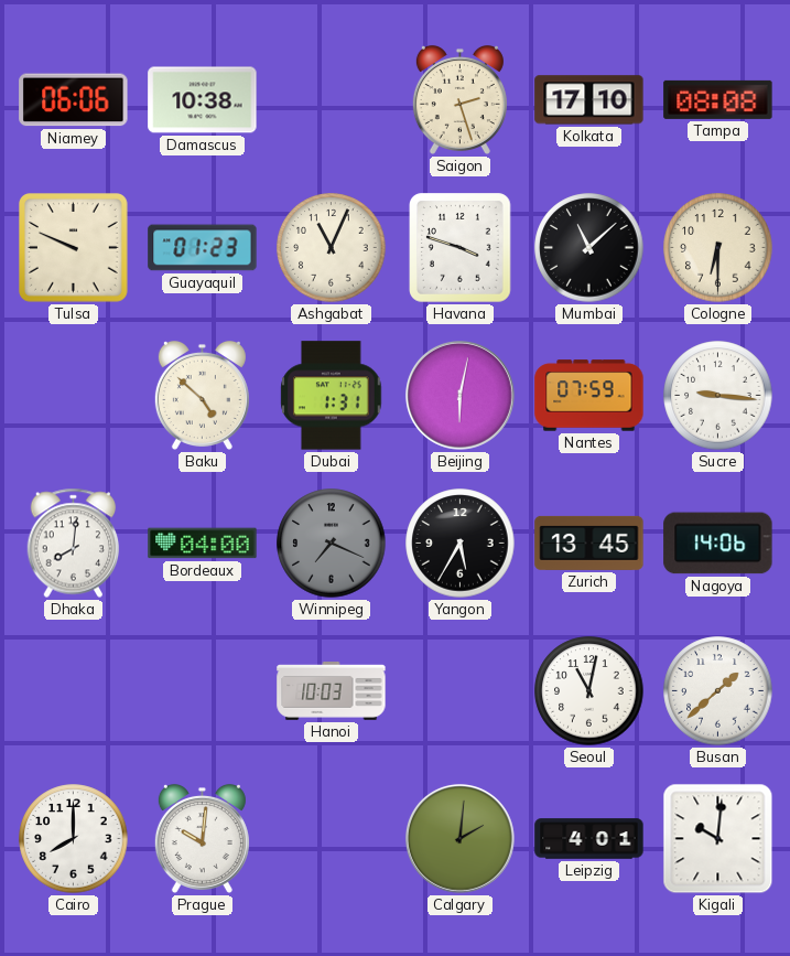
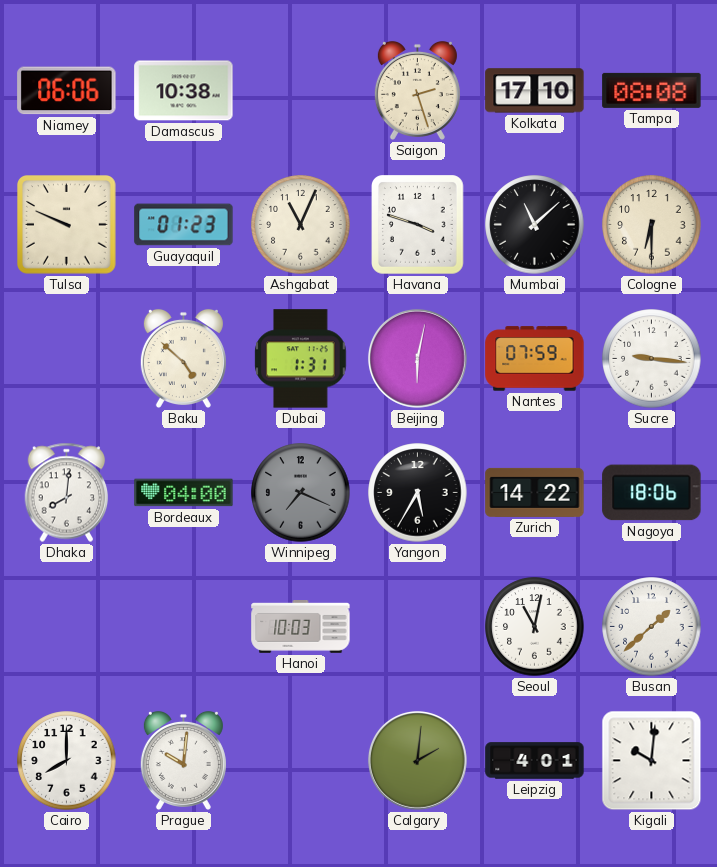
Zurich: 13:45 -> 14:22
Nagoya: 14:06 -> 18:06
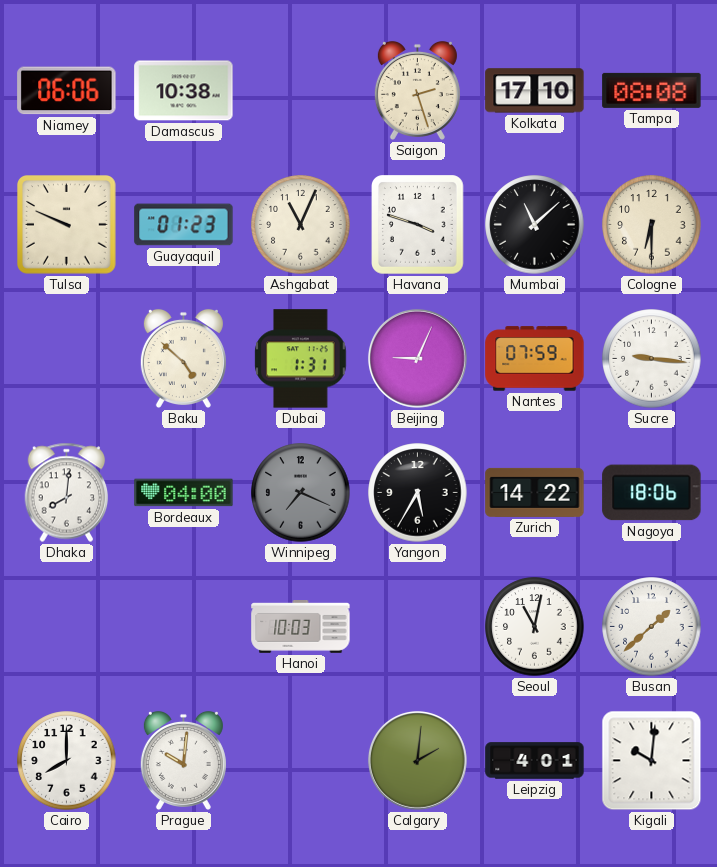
Beijing: 6:02 -> 9:04
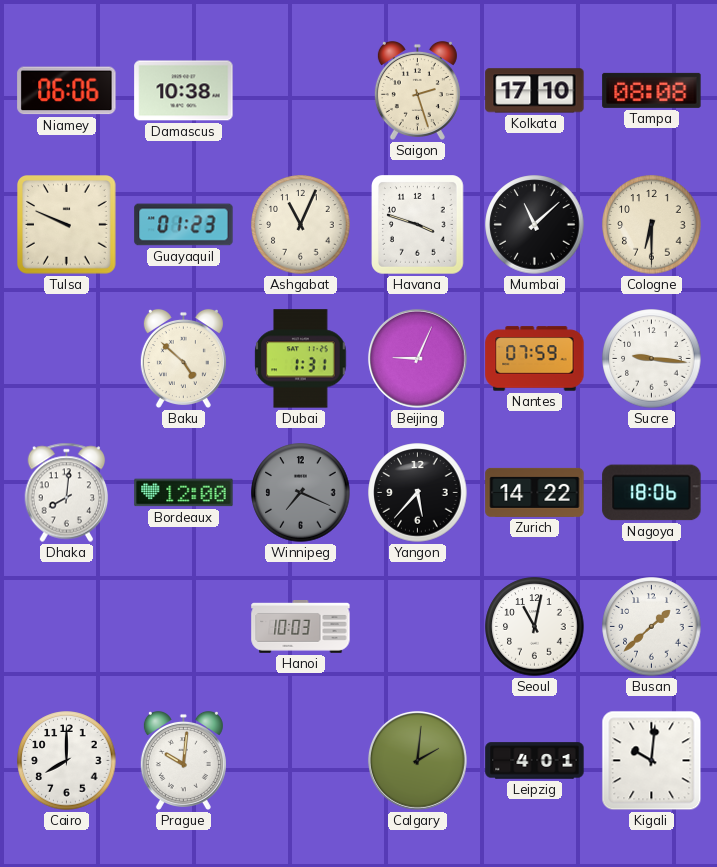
Bordeaux: 04:00 -> 12:00
Yangon: 5:35 -> 5:37
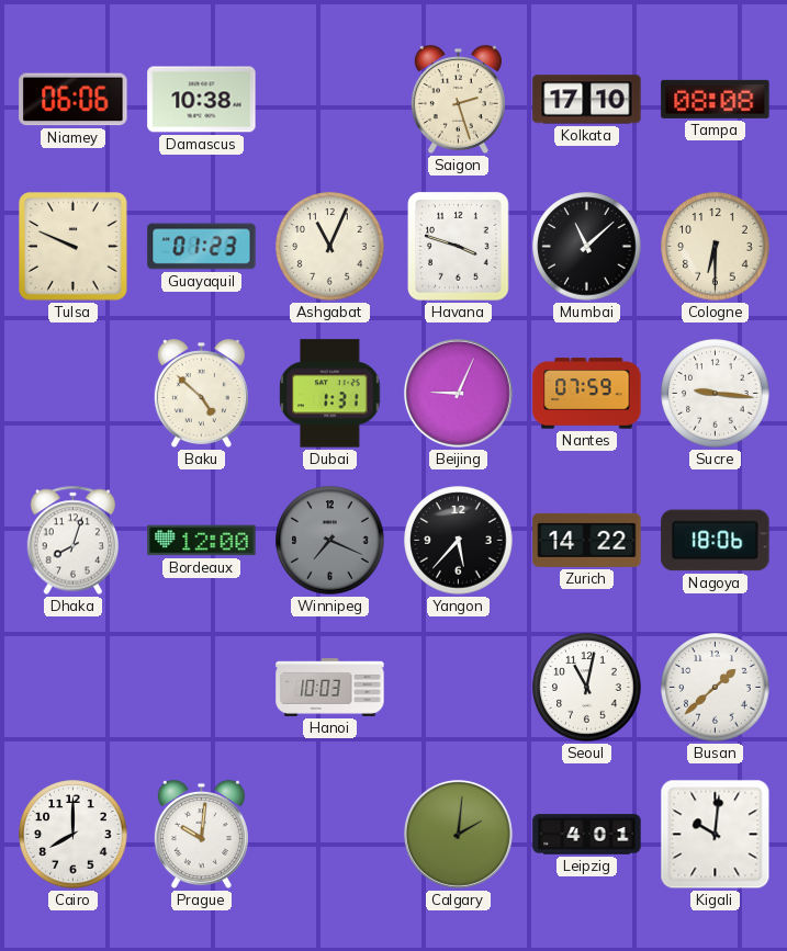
Dhaka: 8:01 -> 8:03
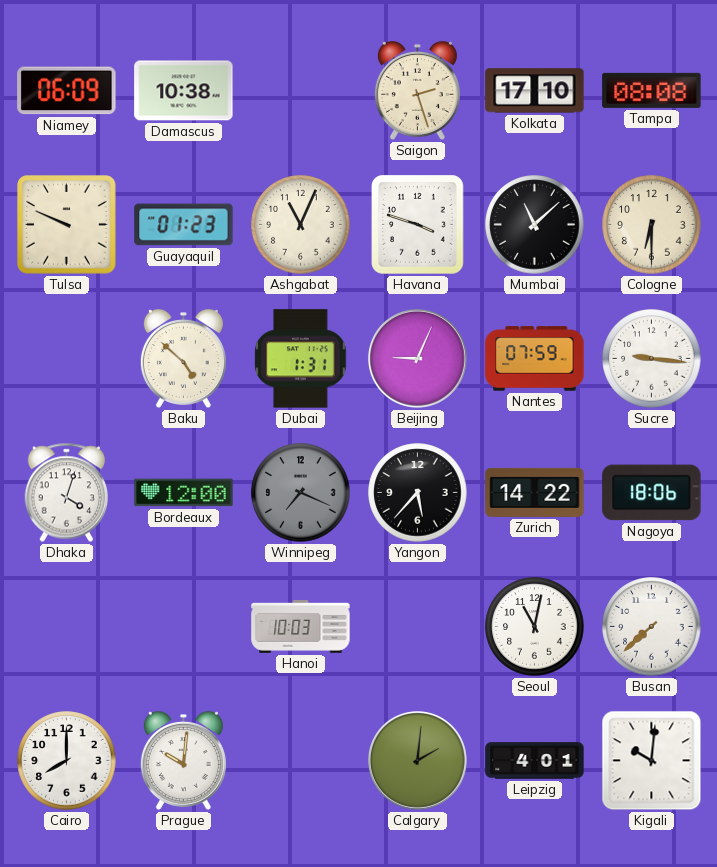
Niamey: 06:06 -> 06:09
Dhaka: 8:03 -> 4:03
Busan: 1:38 -> 7:38
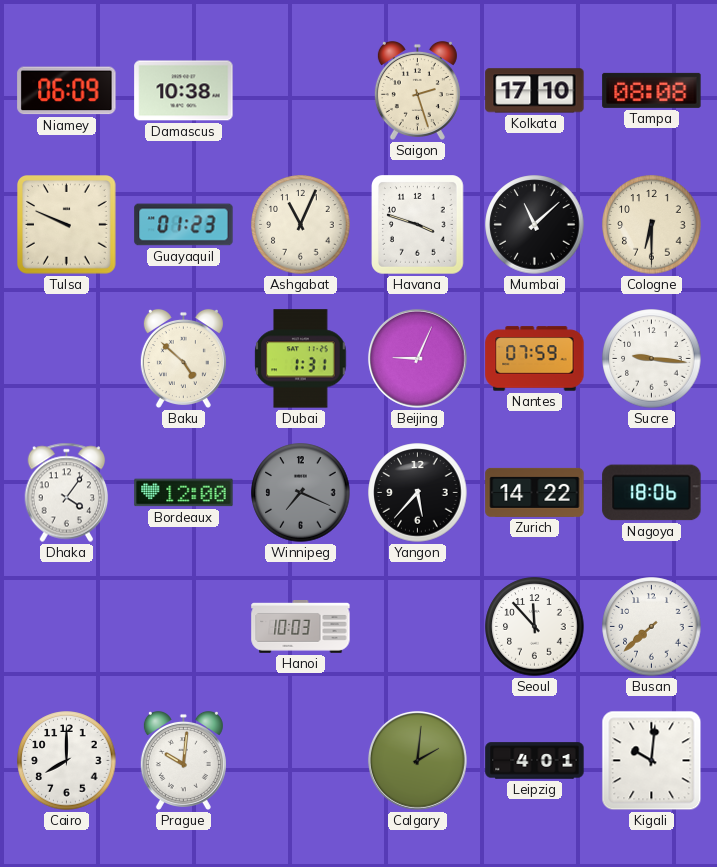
Dhaka: 4:03 -> 4:06
Seoul: 11:02 -> 11:53
